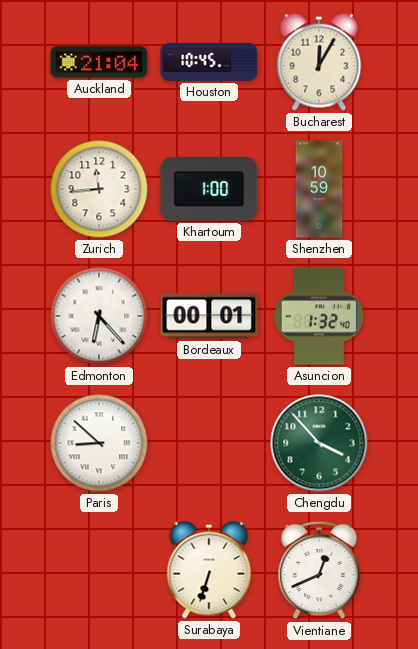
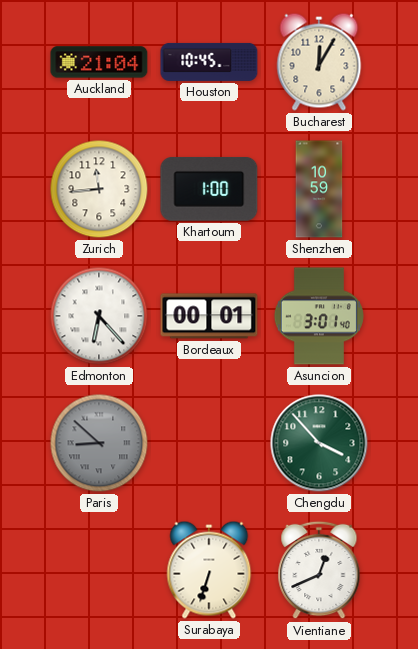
Asuncion: 1:32 -> 3:01
Paris dial: white -> grey
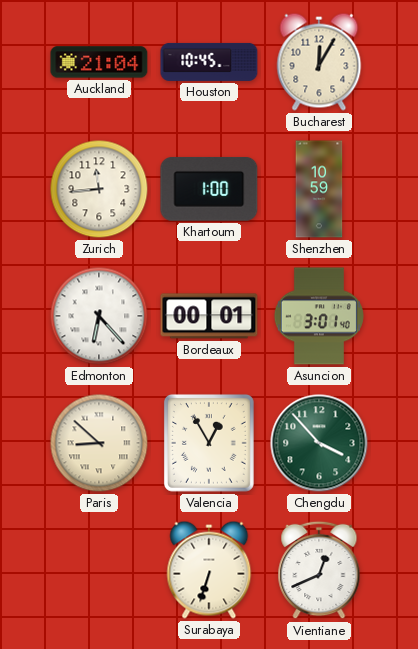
Paris dial: grey -> cream
Valencia: none -> 12:55
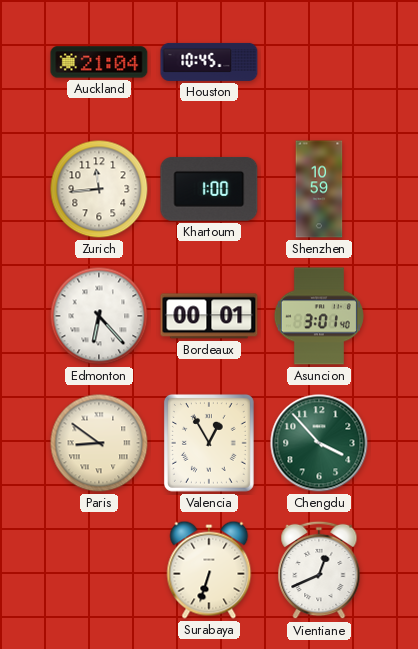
Bucharest: 12:05 -> none
Paris: 8:52 -> 8:51
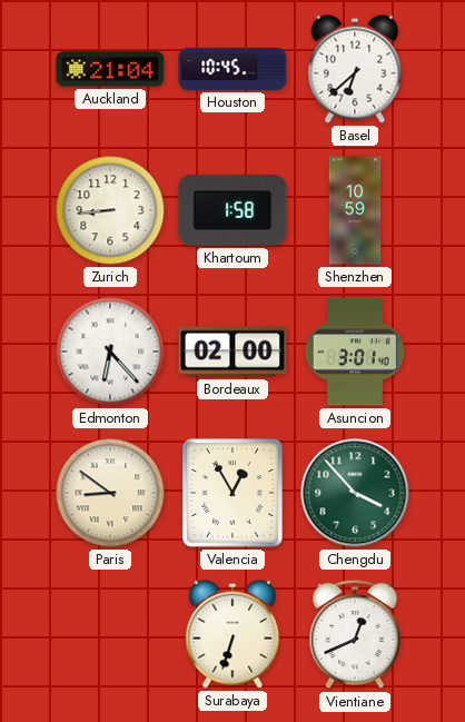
Basel: none -> 6:38
Zurich: 11:44 -> 8:44
Khartoum: 1:00 -> 1:58
Bordeaux: 00:01 -> 02:00
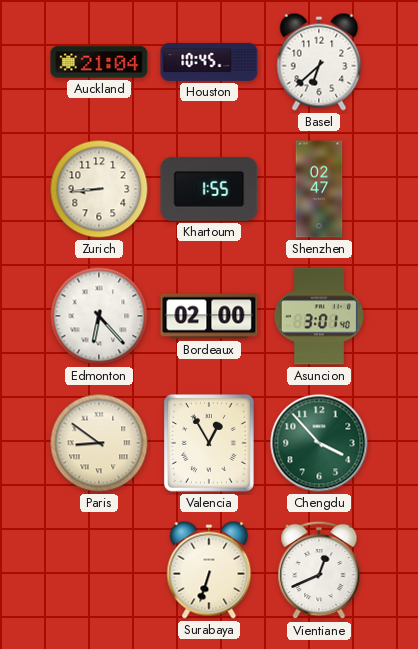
Khartoum: 1:58 -> 1:55
Shenzhen: 10:59 -> 02:47
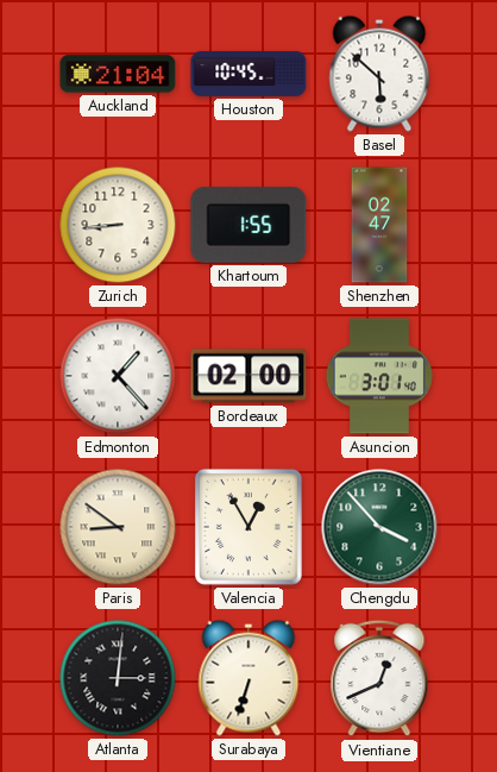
Basel: 6:38 -> 5:52
Edmonton: 6:23 -> 1:23
Atlanta: none -> 3:01
